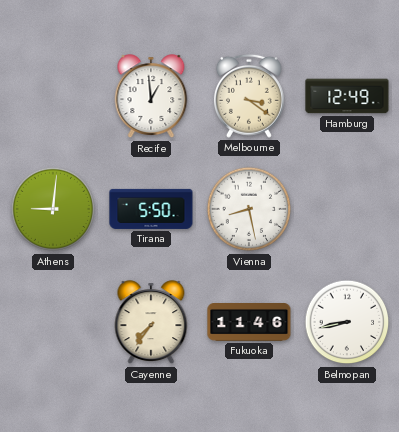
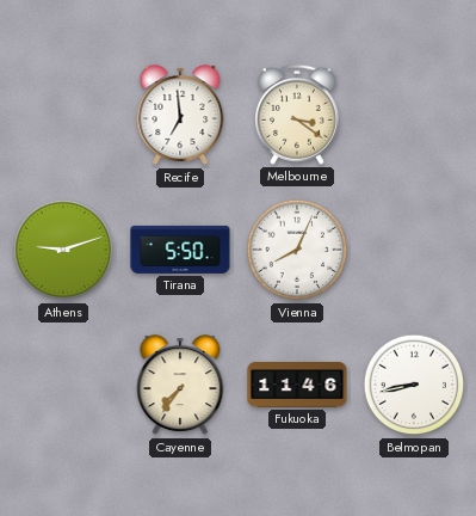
Recife: 12:59 -> 6:59
Hamburg: 12:49 -> none
Athens: 9:01 -> 9:12
Vienna: 8:28 -> 8:04
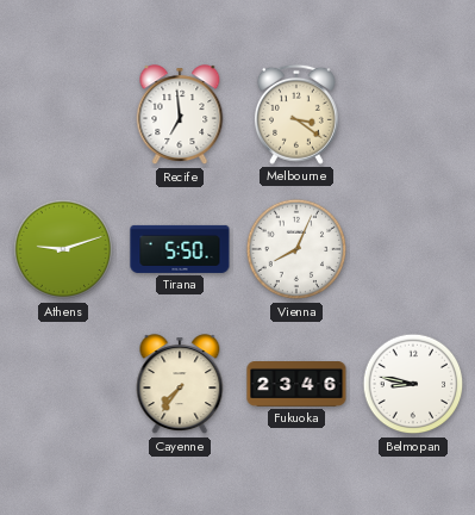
Fukuoka: 11:46 -> 23:46
Belmopan: 8:43 -> 8:47
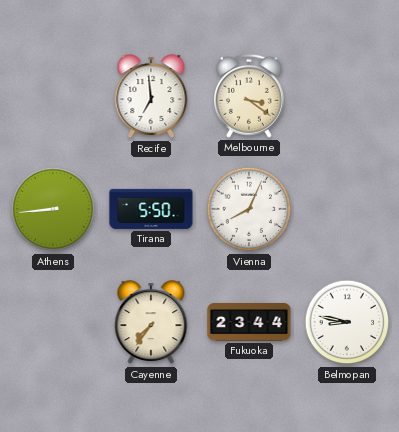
Athens: 9:12 -> 8:44
Fukuoka: 23:46 -> 23:44
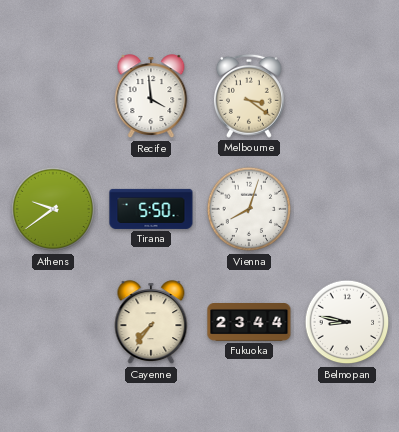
Recife: 6:59 -> 3:59
Athens: 8:44 -> 9:39
Vienna: 8:04 -> 8:03
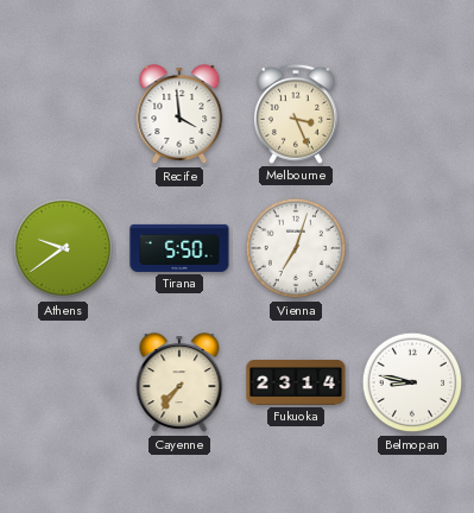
Melbourne: 3:21 -> 3:26
Vienna: 8:03 -> 7:03
Fukuoka: 23:44 -> 23:14
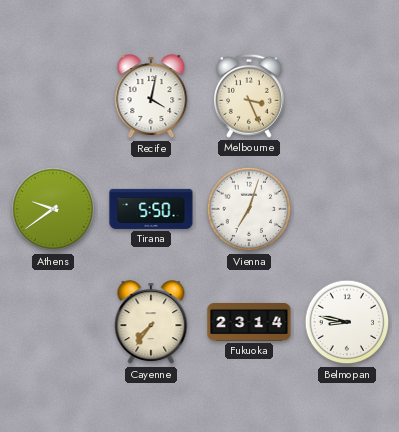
Recife: 3:59 -> 4:02
